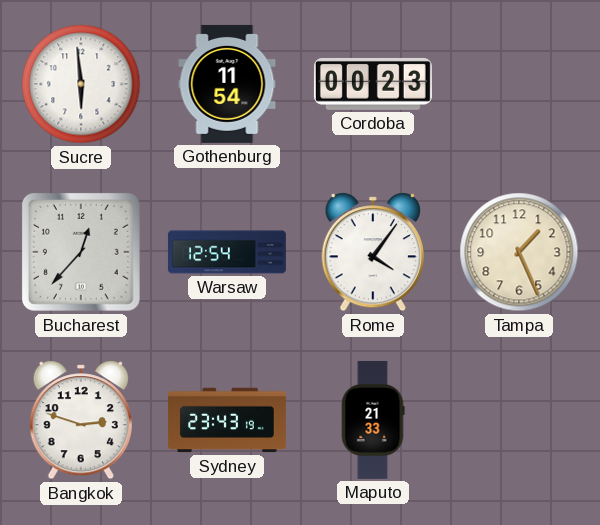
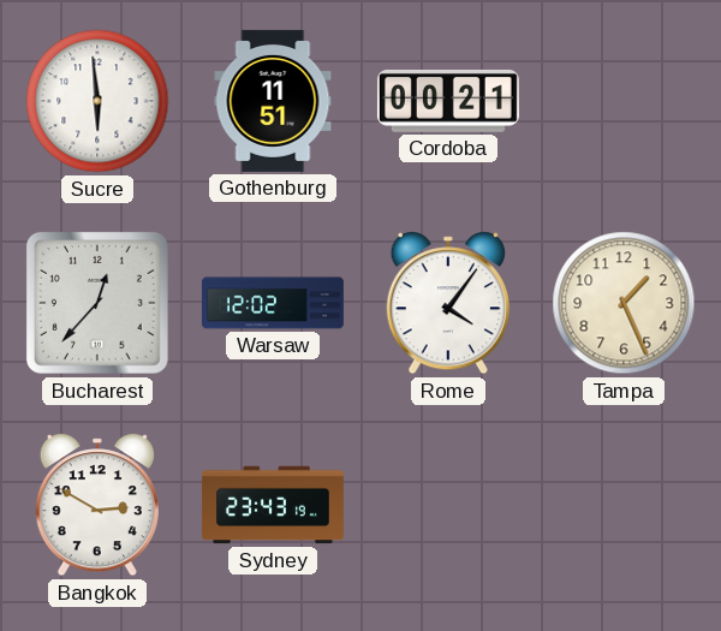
Gothenburg: 11:54 -> 11:51
Cordoba: 00:23 -> 00:21
Warsaw: 12:54 -> 12:02
Bangkok: 2:48 -> 2:50
Maputo: 21:33 -> none
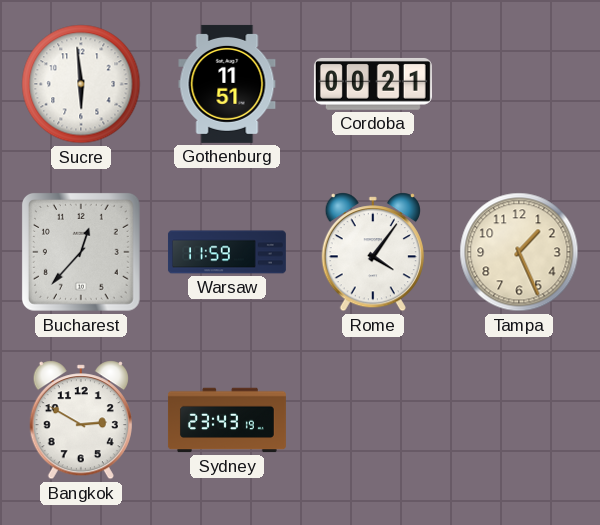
Warsaw: 12:02 -> 11:59
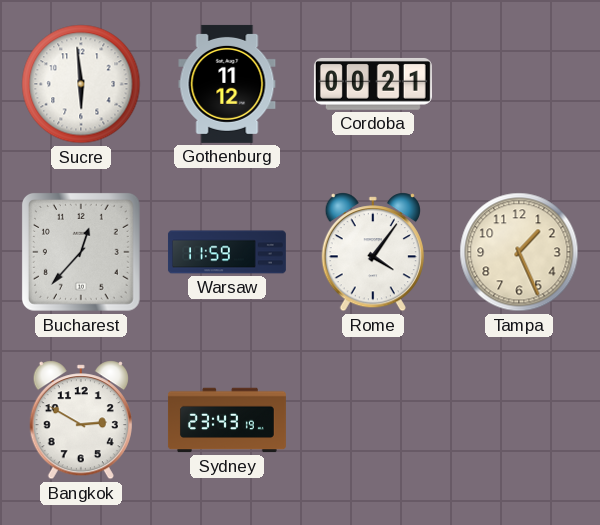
Gothenburg: 11:51 -> 11:12
